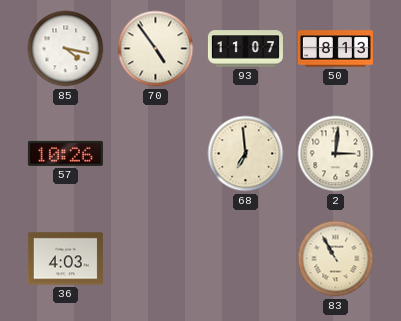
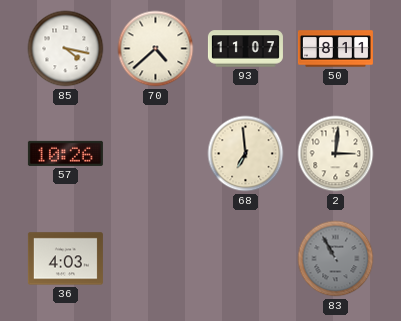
70: 4:54 -> 4:38
50: 8:13 -> 8:11
83 dial: cream -> grey
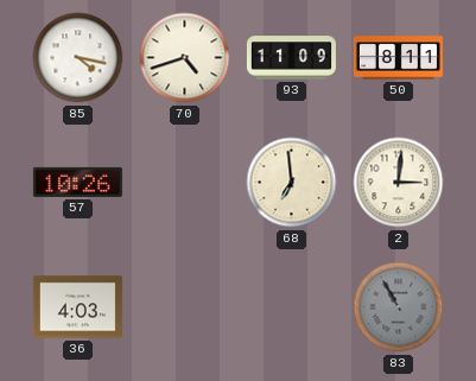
70: 4:38 -> 4:42
93: 11:07 -> 11:09
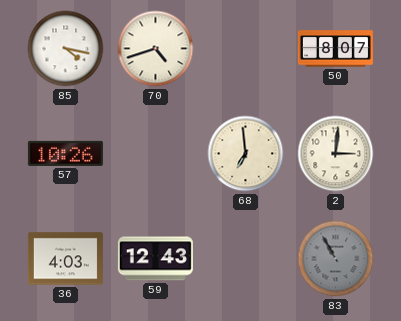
93: 11:09 -> none
50: 8:11 -> 8:07
59: none -> 12:43
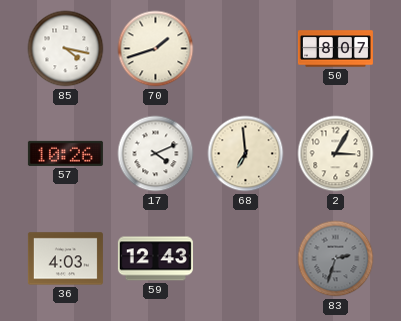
70: 4:42 -> 1:42
17: none -> 4:11
2: 3:01 -> 3:05
83: 10:55 -> 2:33
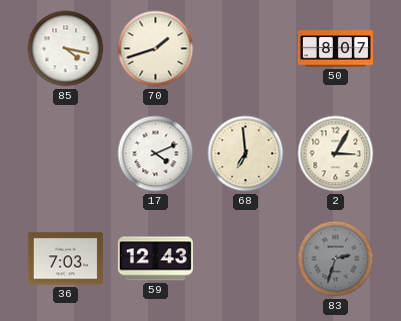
57: 10:26 -> none
36: 4:03 -> 7:03
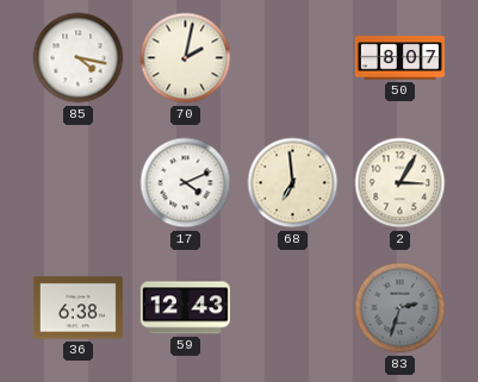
70: 1:42 -> 2:02
36: 7:03 -> 6:38
